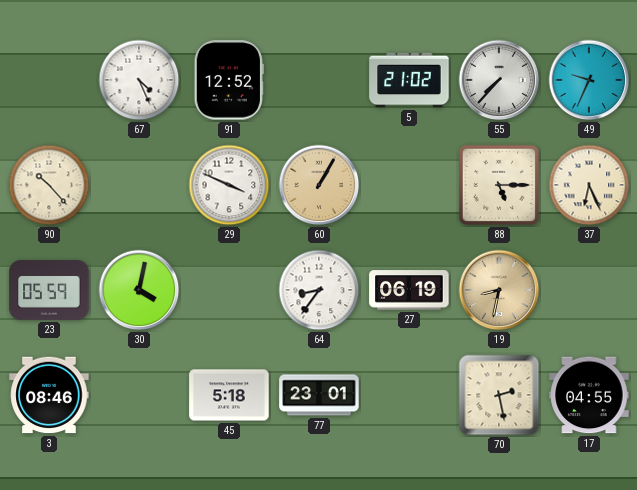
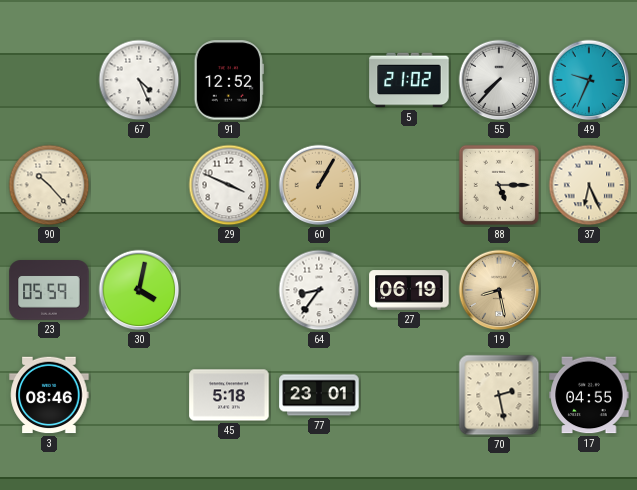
19: 8:32 -> 8:28
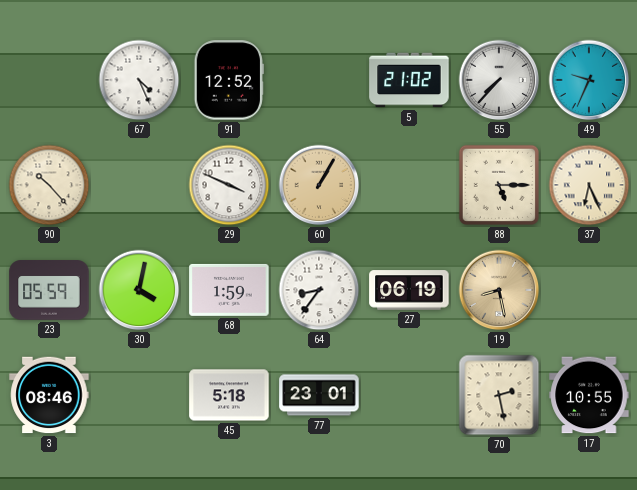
68: none -> 1:59
17: 04:55 -> 10:55
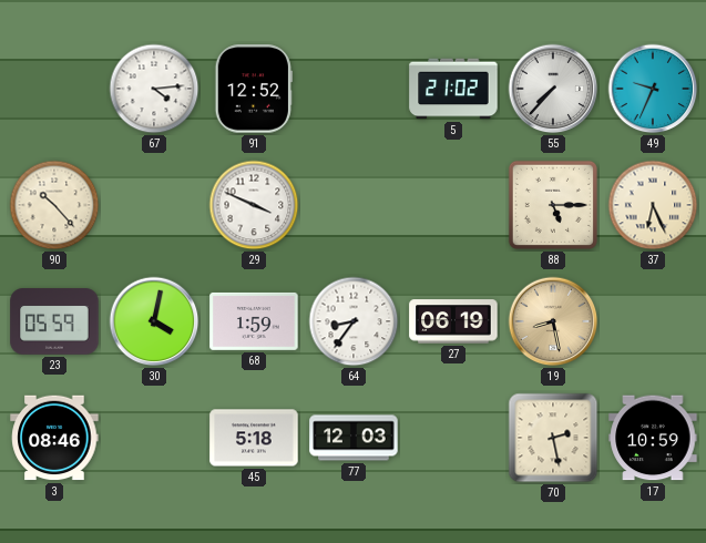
67: 4:26 -> 4:14
60: 1:05 -> none
77: 23:01 -> 12:03
17: 10:55 -> 10:59
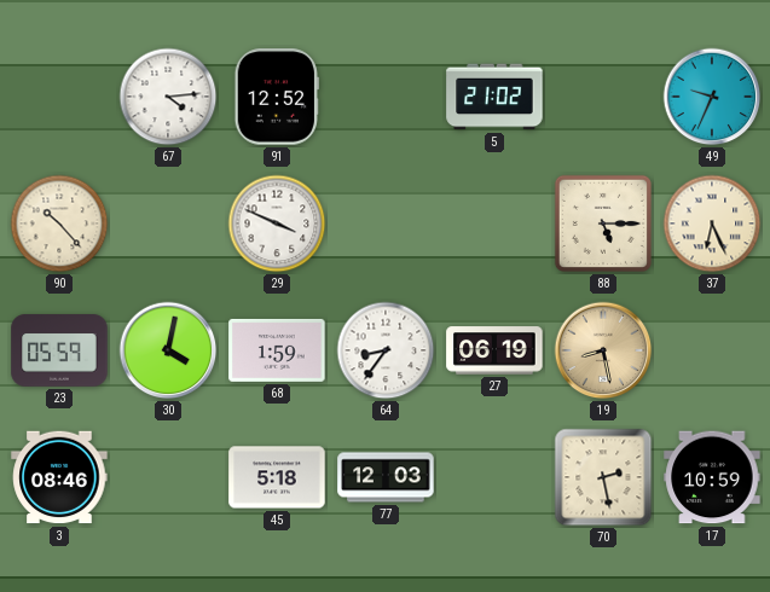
55: 7:37 -> none
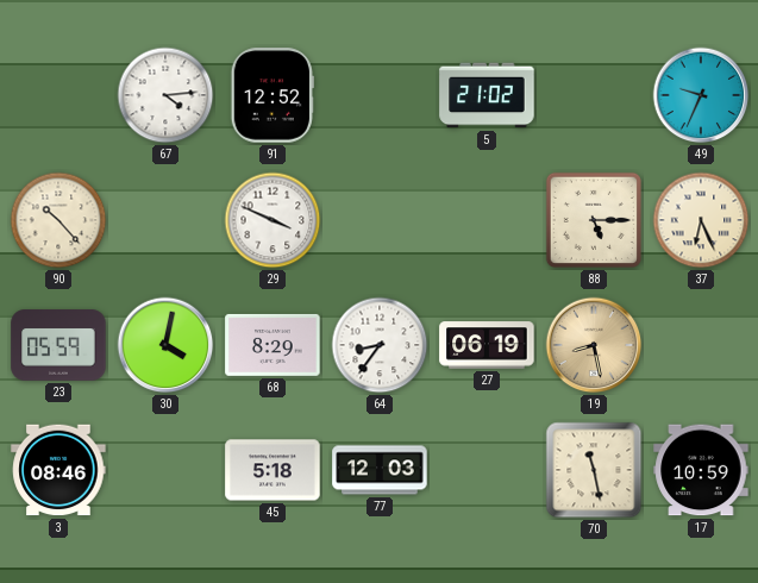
68: 1:59 -> 8:29
70: 2:28 -> 11:28
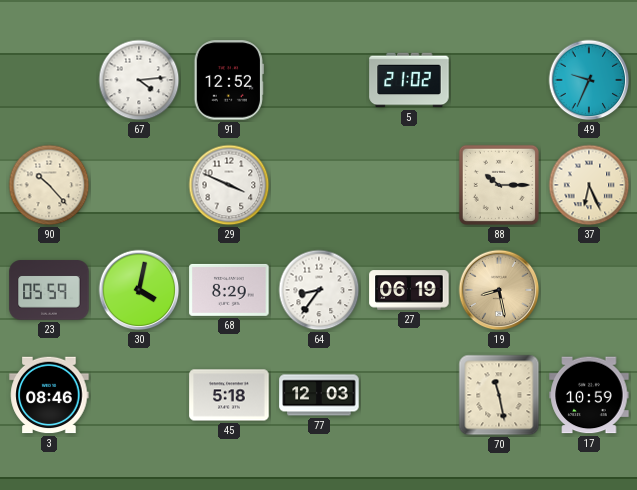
88: 5:15 -> 10:15
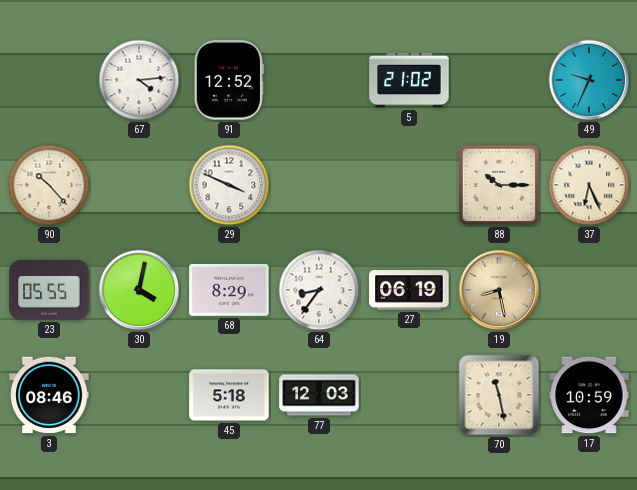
23: 05:59 -> 05:55
